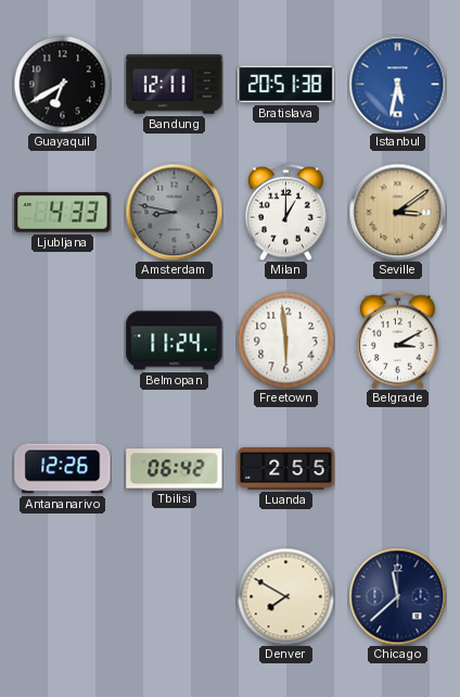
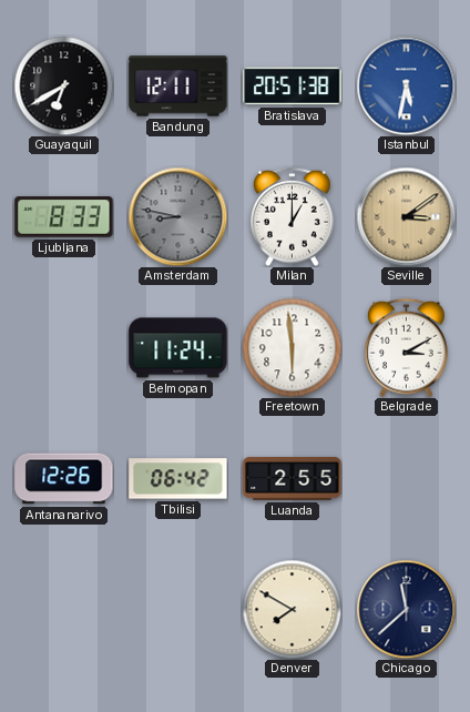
Ljubljana: 4:33 -> 8:33
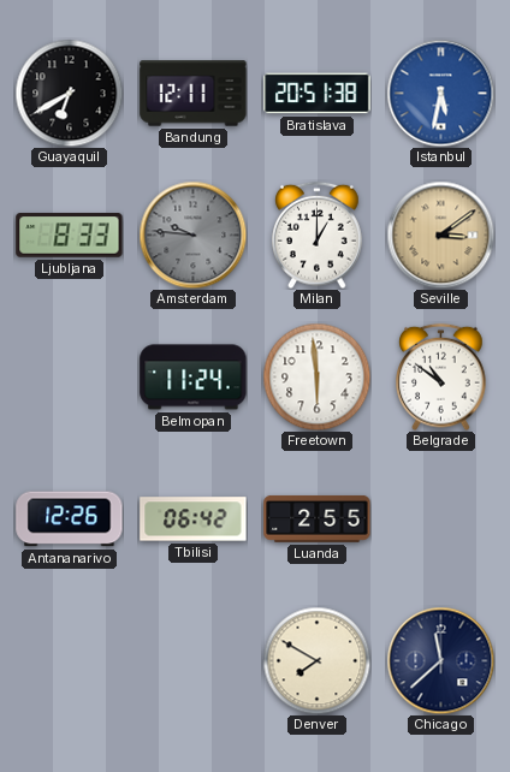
Amsterdam: 8:47 -> 9:46
Belgrade: 3:10 -> 10:51
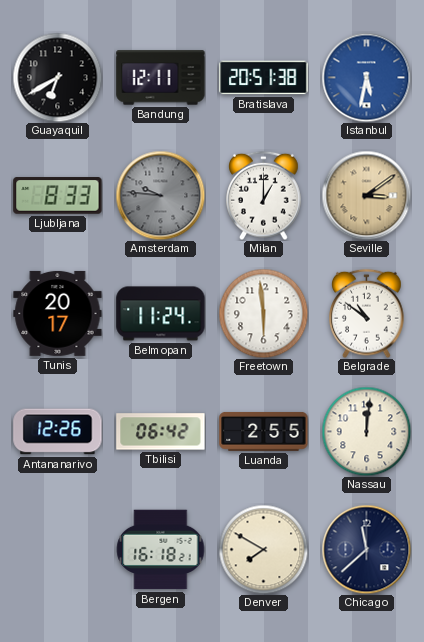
Tunis: none -> 20:17
Nassau: none -> 12:01
Bergen: none -> 16:18
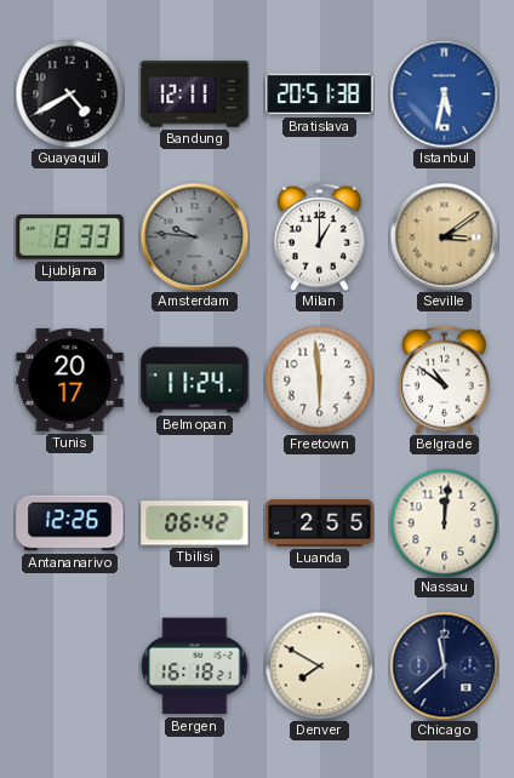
Guayaquil: 6:40 -> 4:40
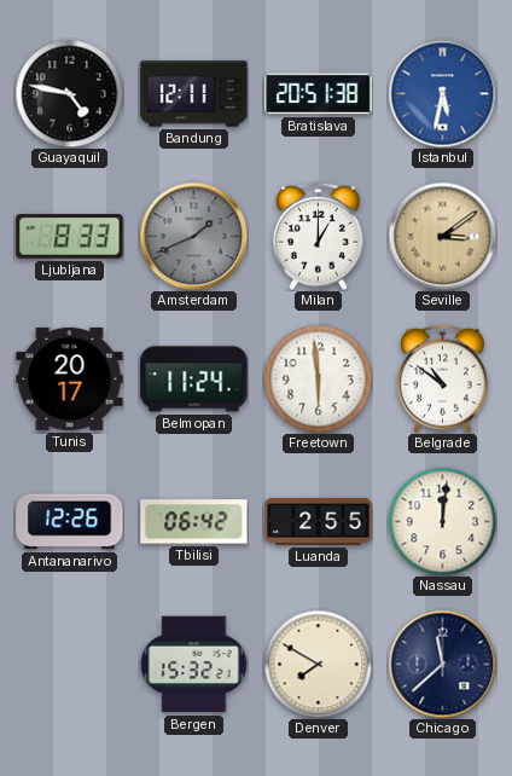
Guayaquil: 4:40 -> 4:47
Amsterdam: 9:46 -> 1:41
Bergen: 16:18 -> 15:32
